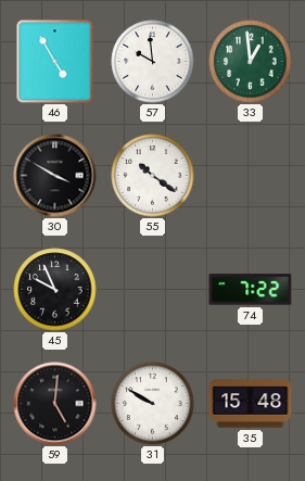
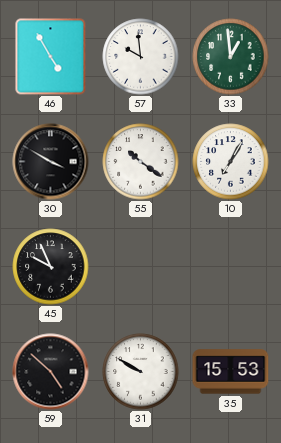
10: none -> 7:05
74: 7:22 -> none
59: 5:01 -> 4:52
35: 15:48 -> 15:53
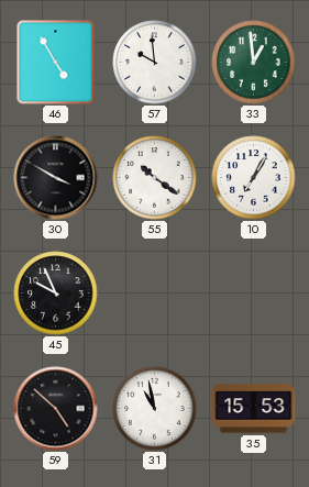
31: 9:50 -> 10:58
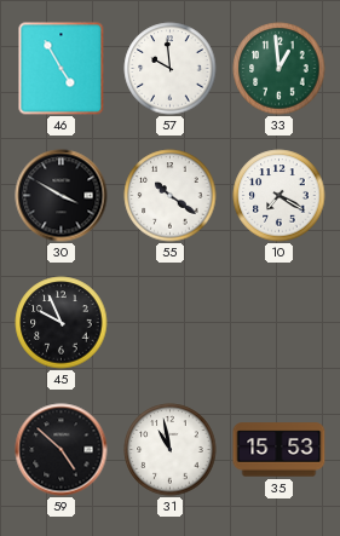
10: 7:05 -> 7:20
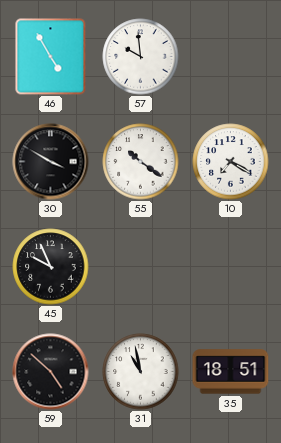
33: 12:59 -> none
35: 15:53 -> 18:51
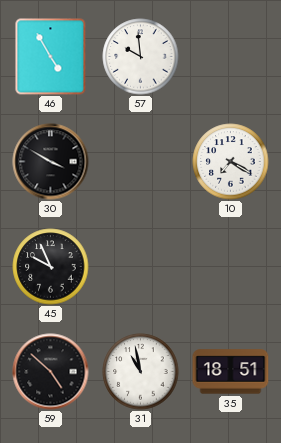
55: 10:21 -> none
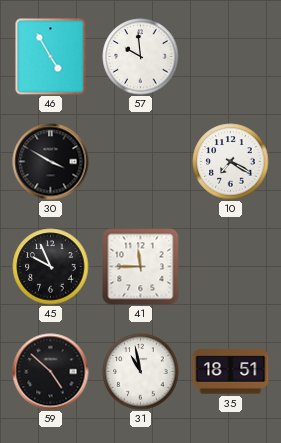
41: none -> 11:45
